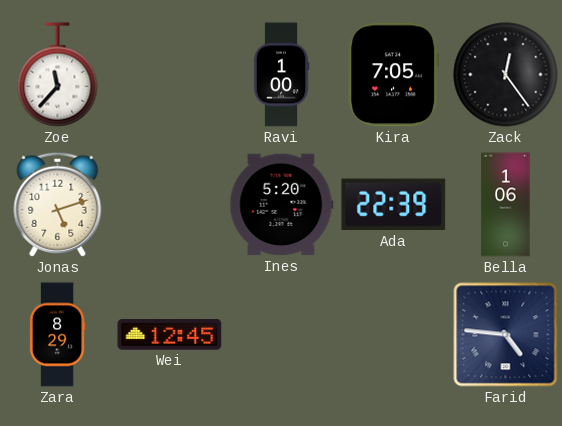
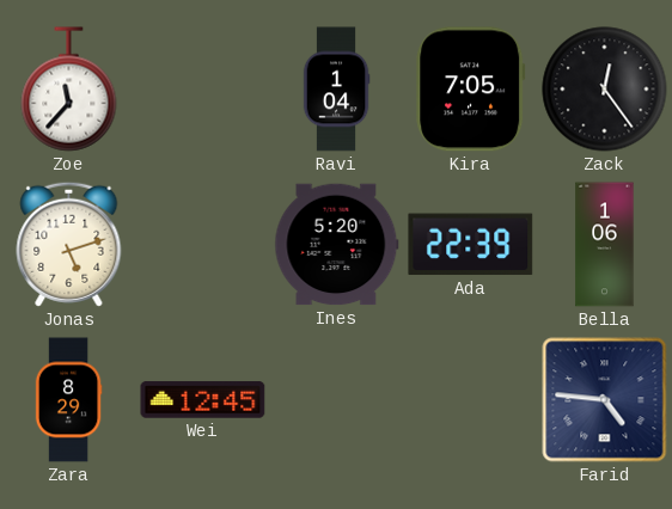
Ravi: 1:00 -> 1:04
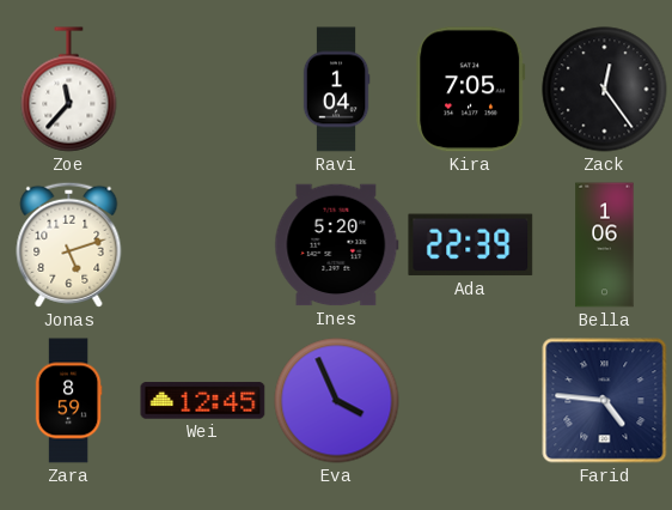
Zara: 8:29 -> 8:59
Eva: none -> 3:56
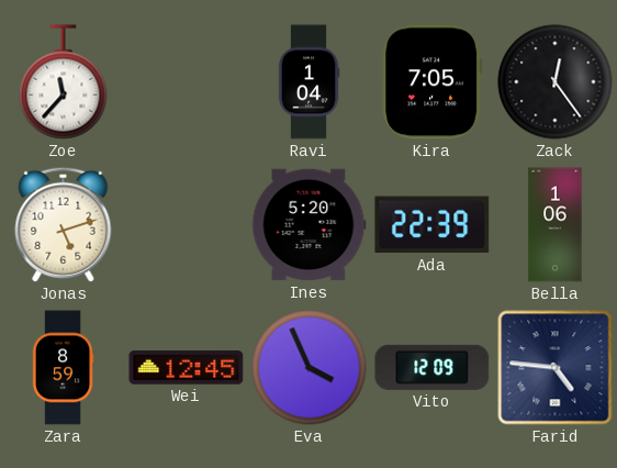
Vito: none -> 12:09
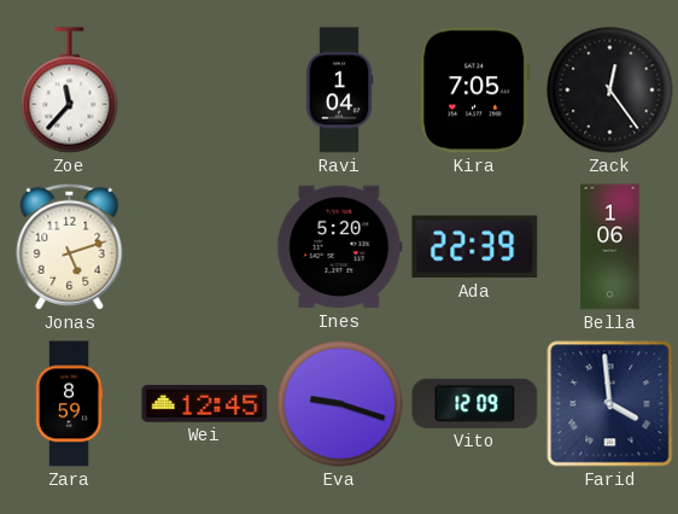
Eva: 3:56 -> 9:18
Farid: 4:46 -> 3:59
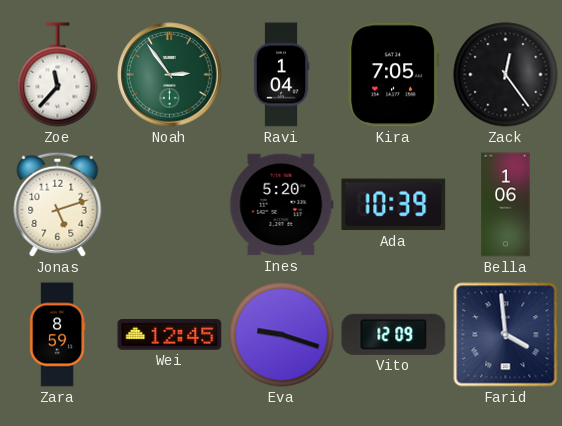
Noah: none -> 2:54
Ada: 22:39 -> 10:39
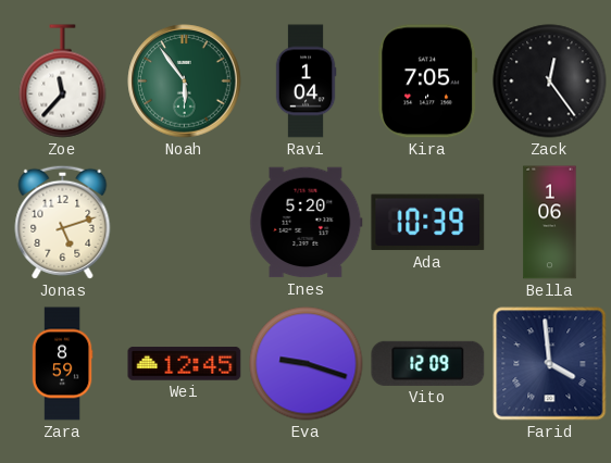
Noah: 2:54 -> 5:54
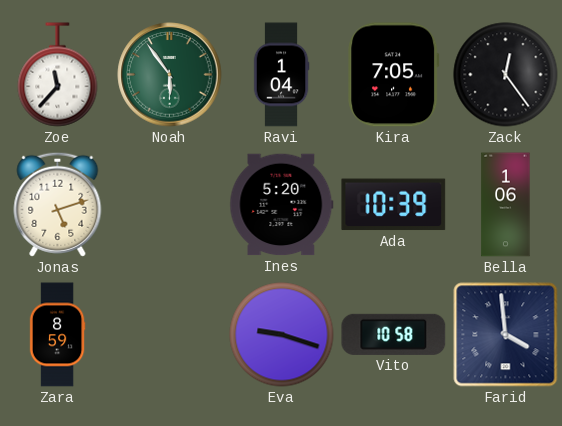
Wei: 12:45 -> none
Vito: 12:09 -> 10:58
